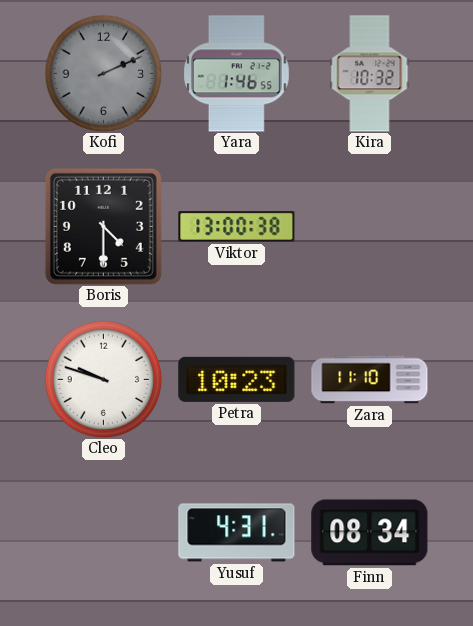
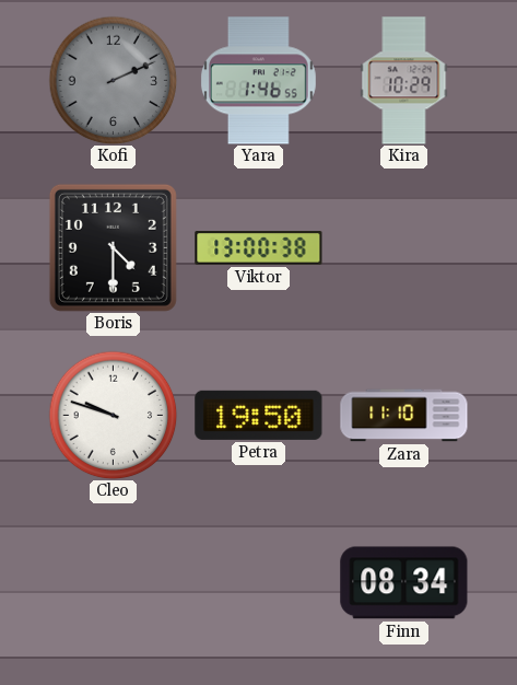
Kira: 10:32 -> 10:29
Petra: 10:23 -> 19:50
Yusuf: 4:31 -> none
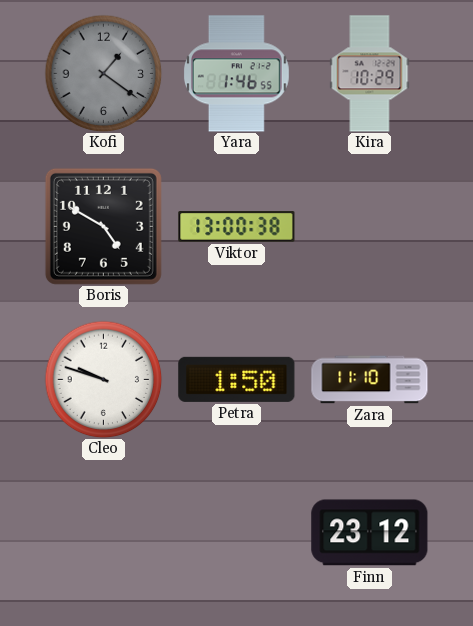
Kofi: 2:11 -> 1:21
Boris: 4:30 -> 4:50
Petra: 19:50 -> 1:50
Finn: 08:34 -> 23:12
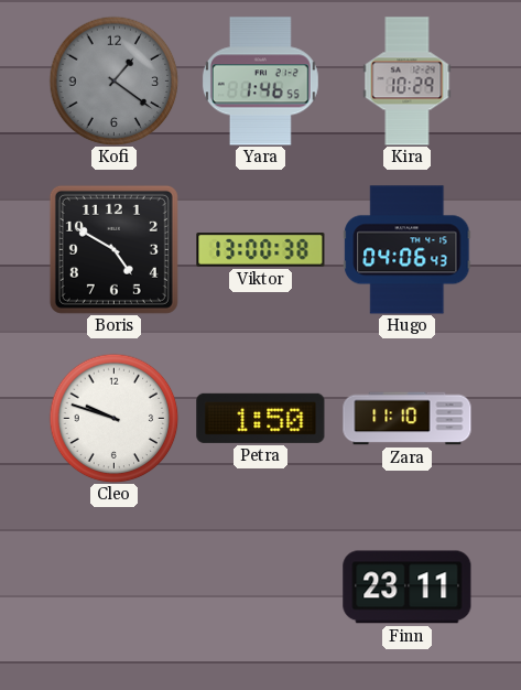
Hugo: none -> 04:06
Finn: 23:12 -> 23:11
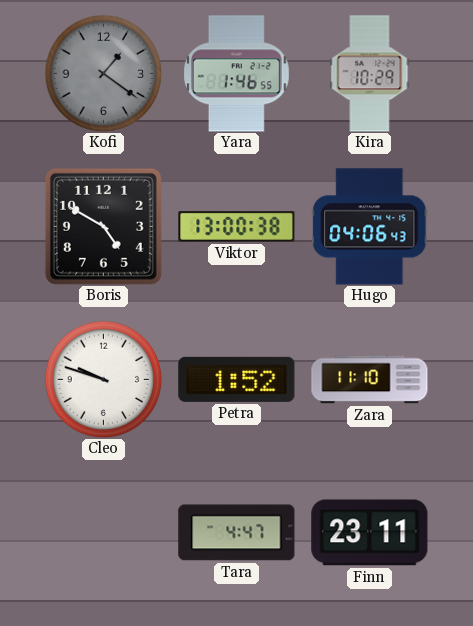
Petra: 1:50 -> 1:52
Tara: none -> 4:47
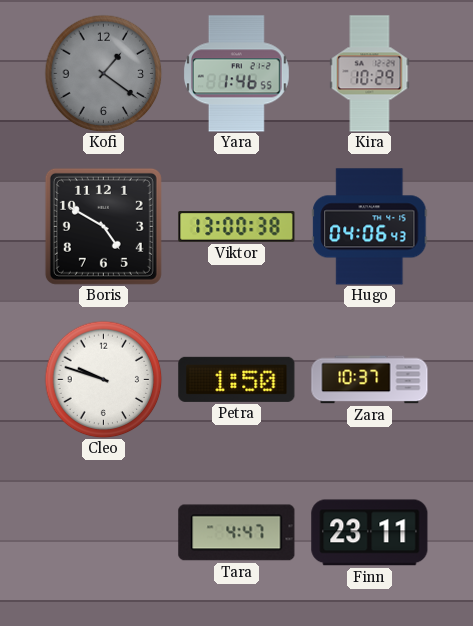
Petra: 1:52 -> 1:50
Zara: 11:10 -> 10:37
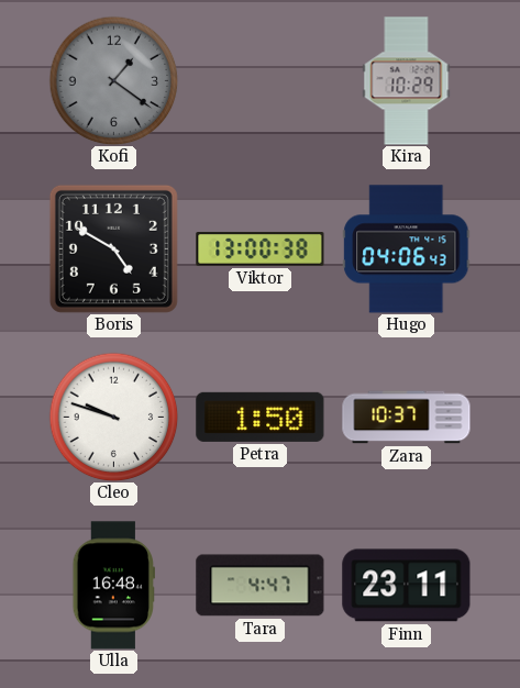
Yara: 1:46 -> none
Ulla: none -> 16:48
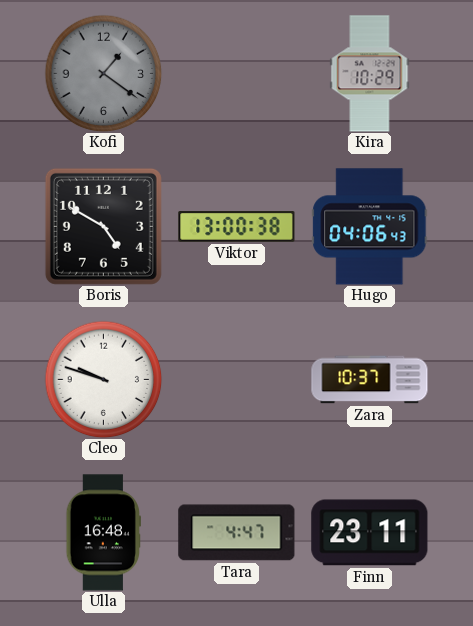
Petra: 1:50 -> none
